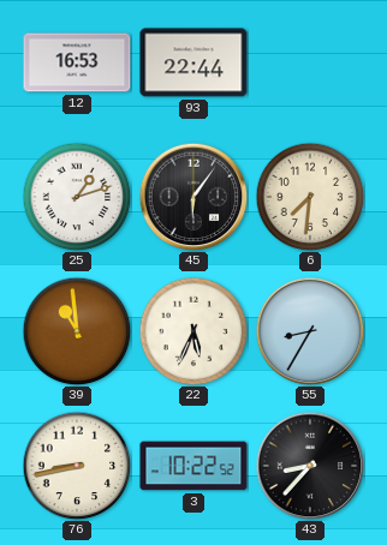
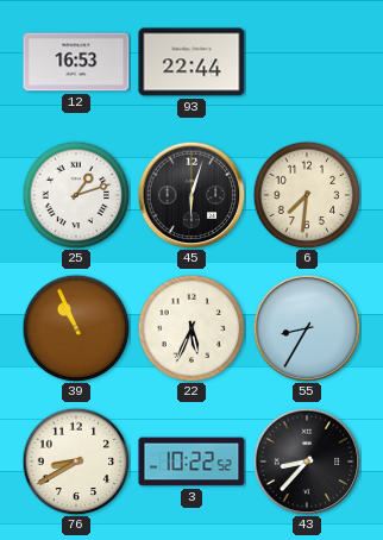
45: 6:06 -> 6:03
39: 10:59 -> 10:56
76: 8:43 -> 8:40
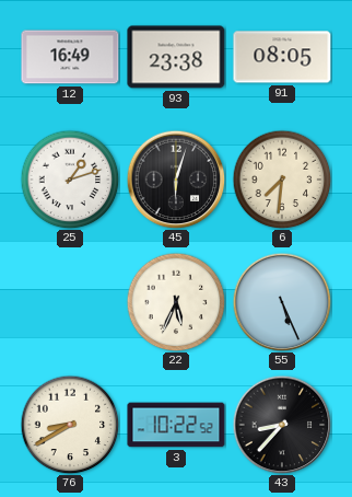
12: 16:53 -> 16:49
93: 22:44 -> 23:38
91: none -> 08:05
39: 10:56 -> none
55: 8:35 -> 5:26
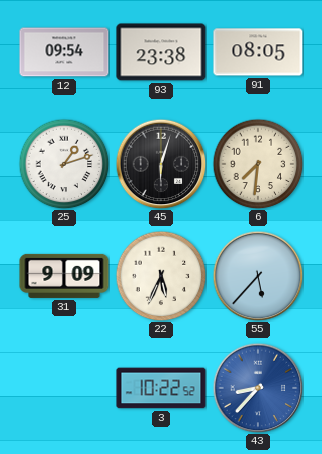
12: 16:49 -> 09:54
31: none -> 9:09
55: 5:26 -> 5:37
76: 8:40 -> none
43 dial: black -> blue
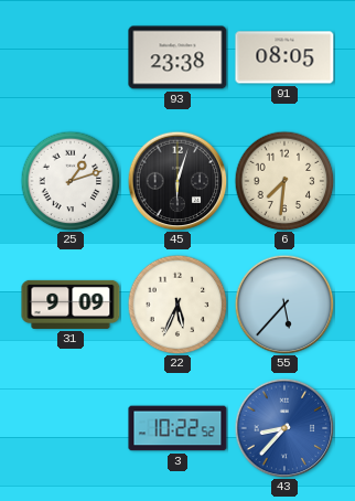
12: 09:54 -> none
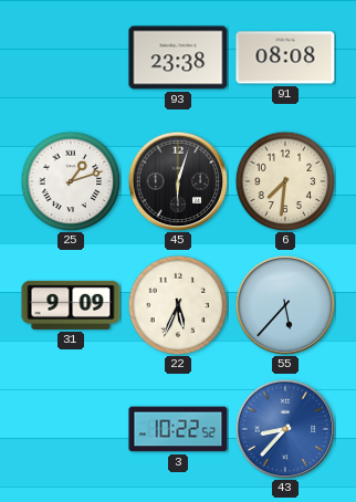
91: 08:05 -> 08:08
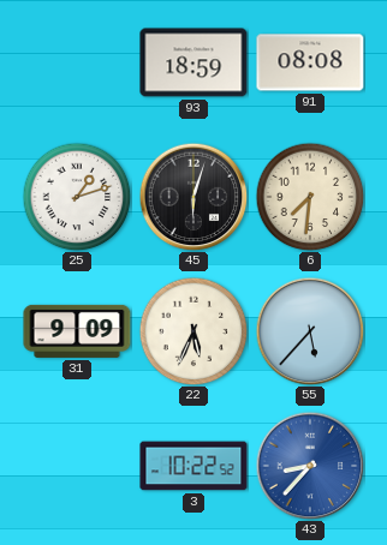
93: 23:38 -> 18:59
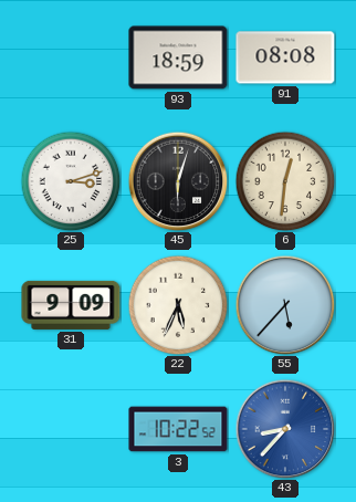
25: 1:12 -> 3:12
6: 7:31 -> 12:31
